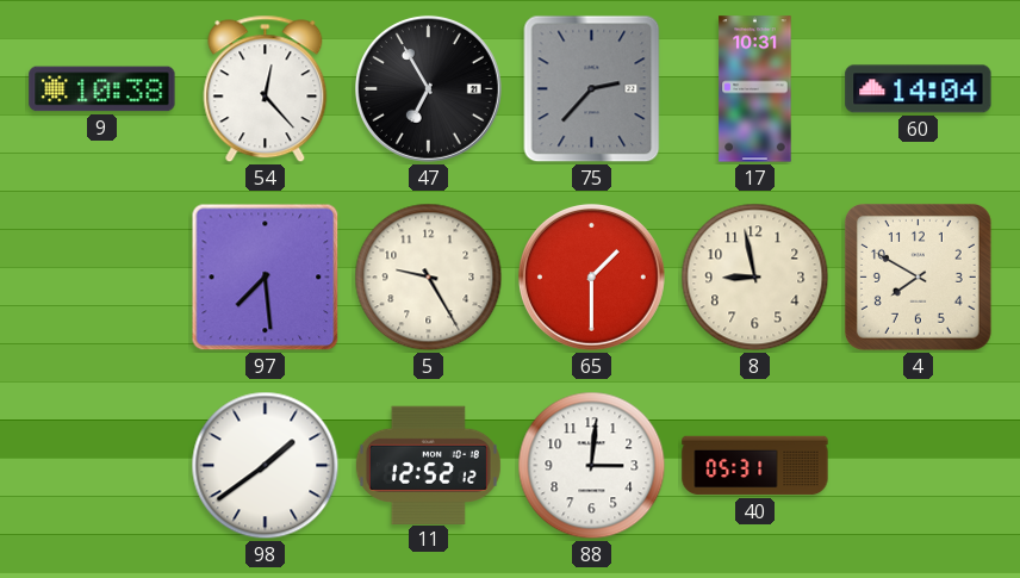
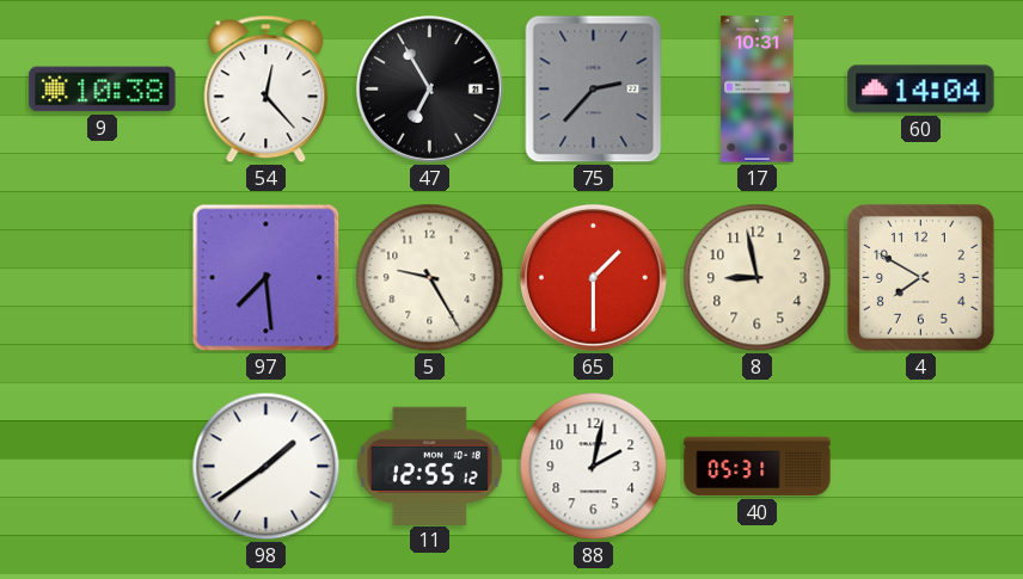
11: 12:52 -> 12:55
88: 3:01 -> 2:02
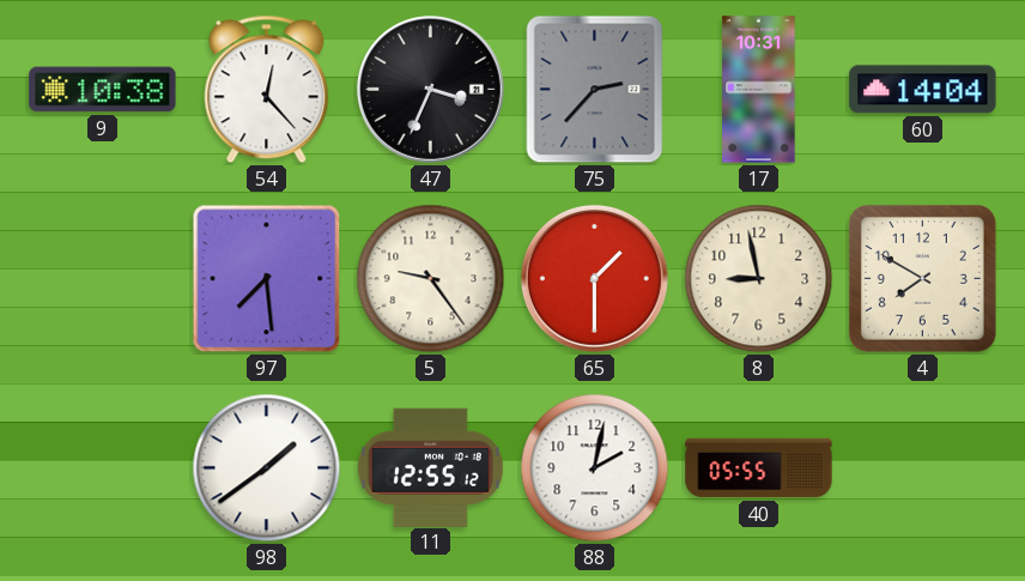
47: 6:55 -> 3:34
5: 9:25 -> 9:24
40: 05:31 -> 05:55
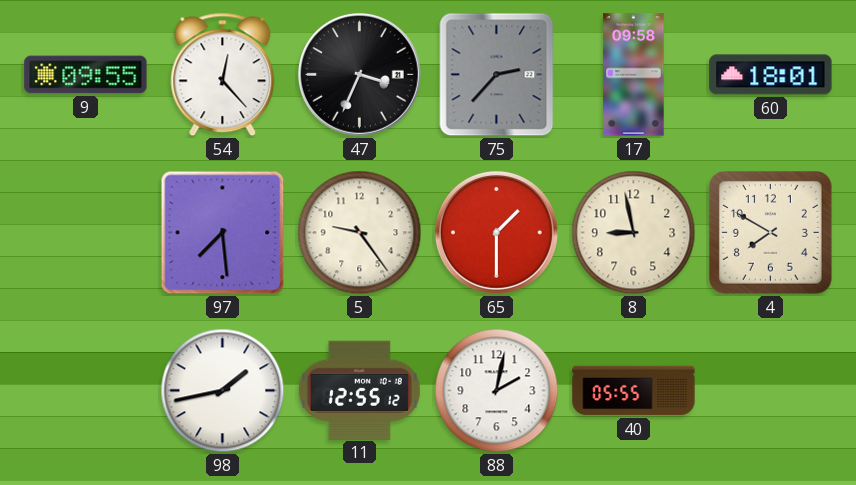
9: 10:38 -> 09:55
17: 10:31 -> 09:58
60: 14:04 -> 18:01
98: 1:39 -> 1:43
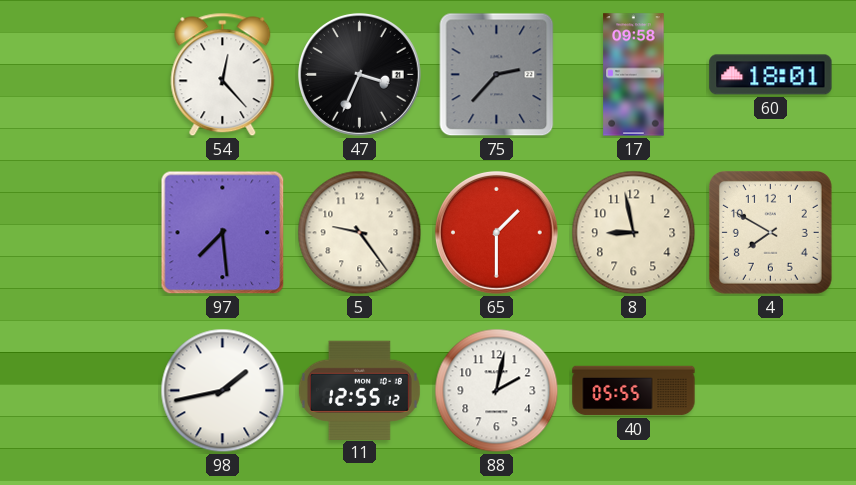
9: 09:55 -> none
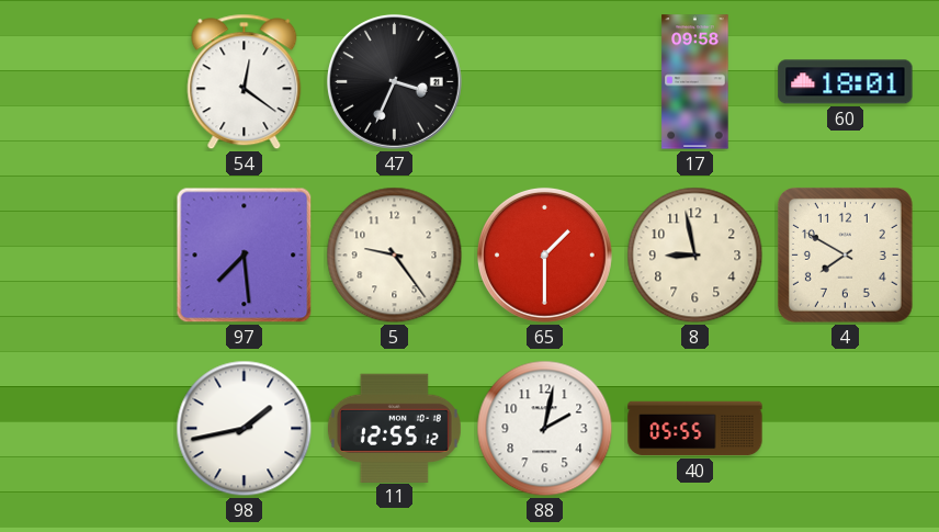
54: 12:23 -> 12:21
75: 2:37 -> none
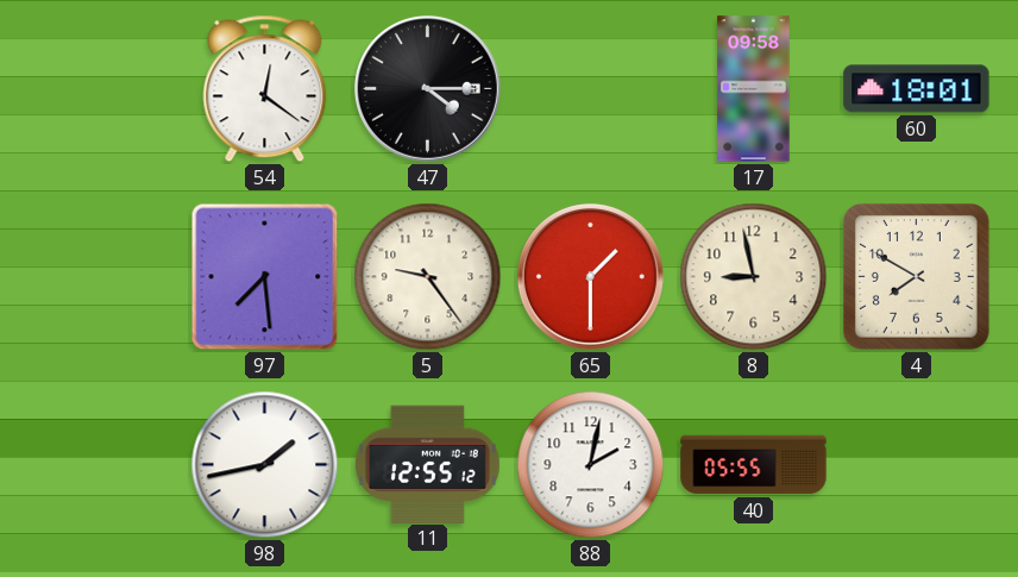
47: 3:34 -> 4:15
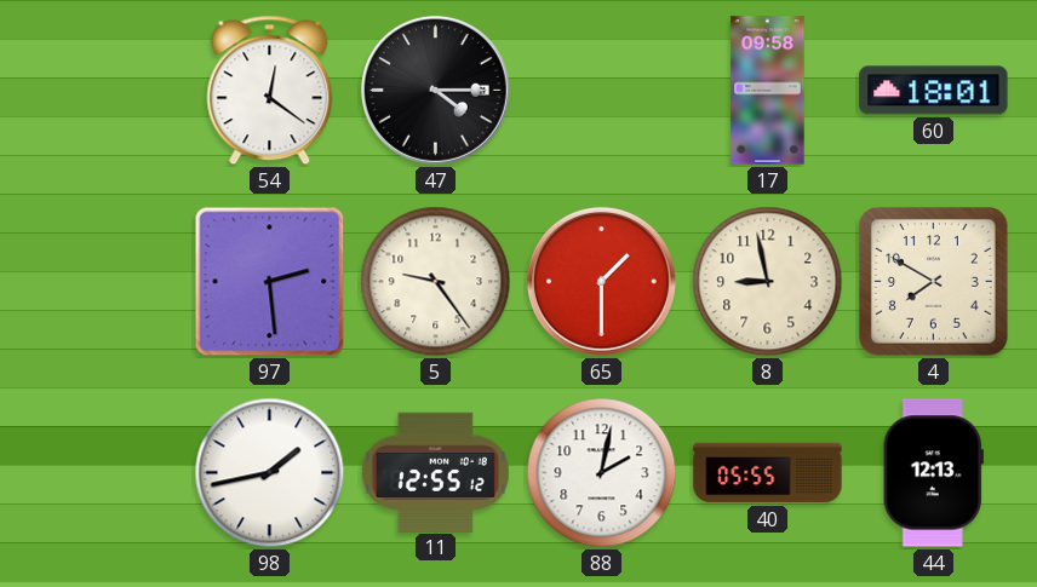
97: 7:29 -> 2:29
44: none -> 12:13
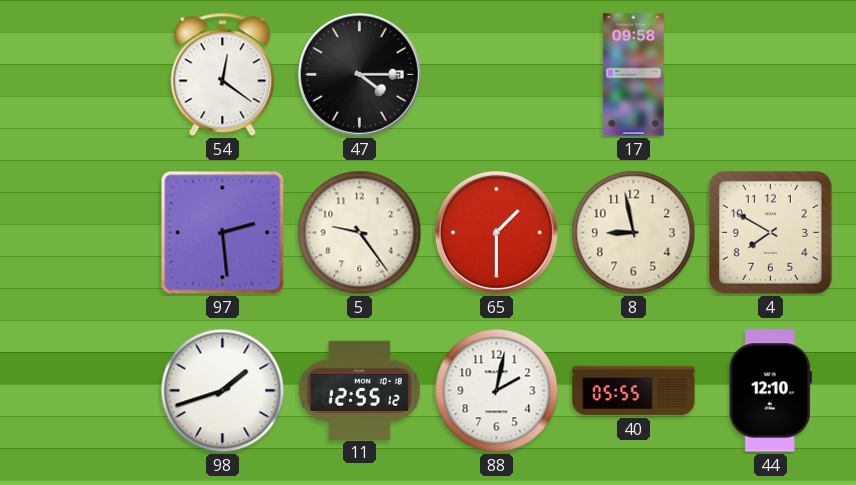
60: 18:01 -> none
98: 1:43 -> 1:42
44: 12:13 -> 12:10
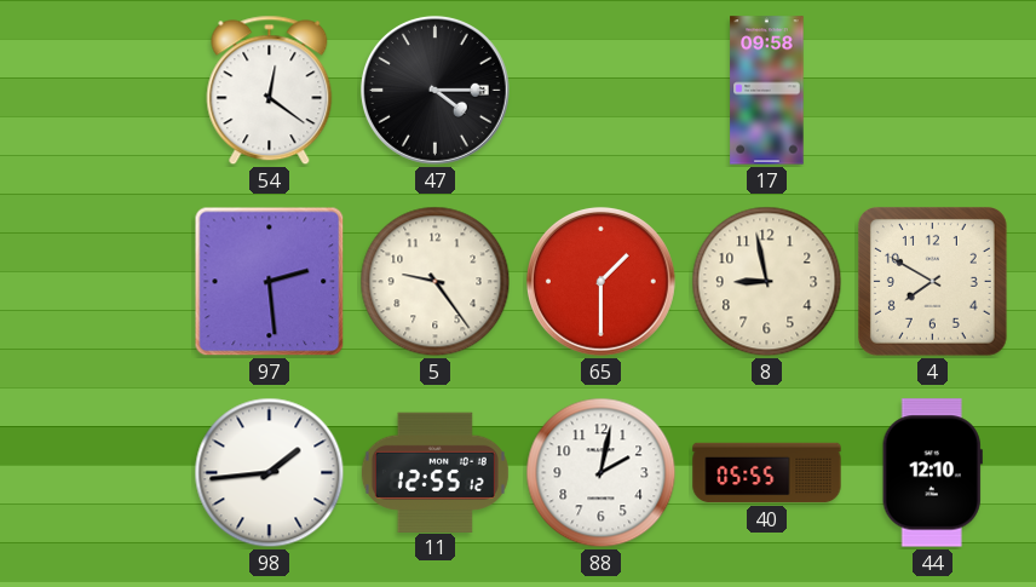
98: 1:42 -> 1:44
